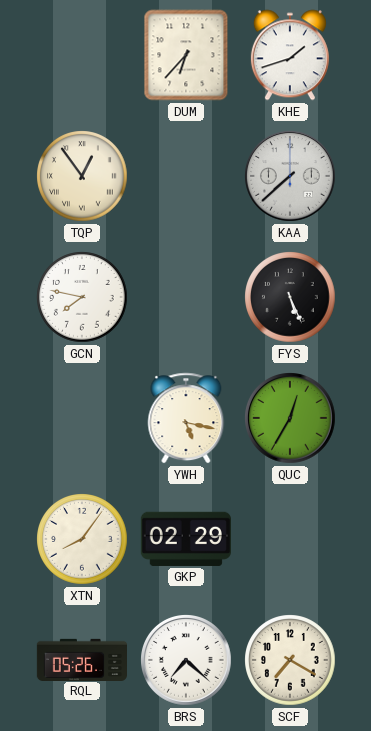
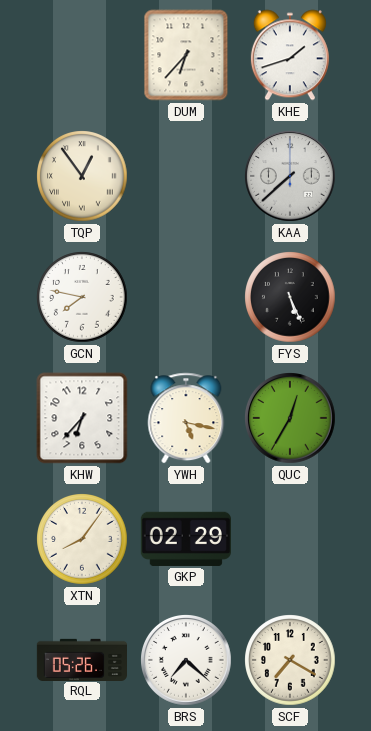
KHW: none -> 6:37
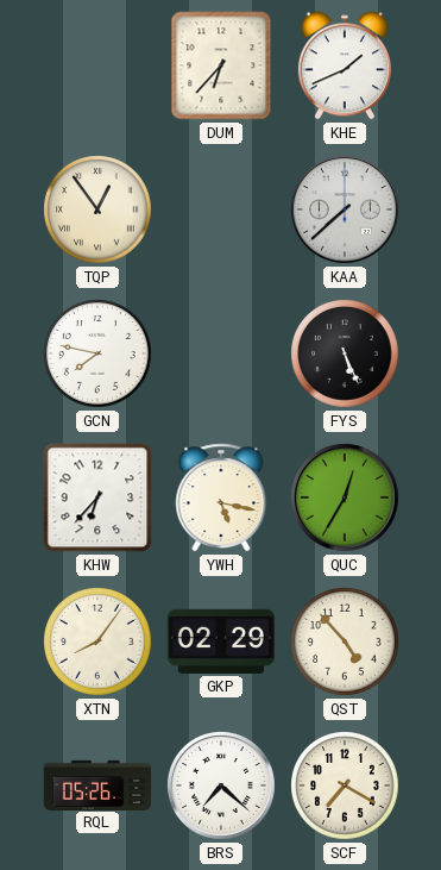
KHE: 1:42 -> 1:41
QST: none -> 4:53
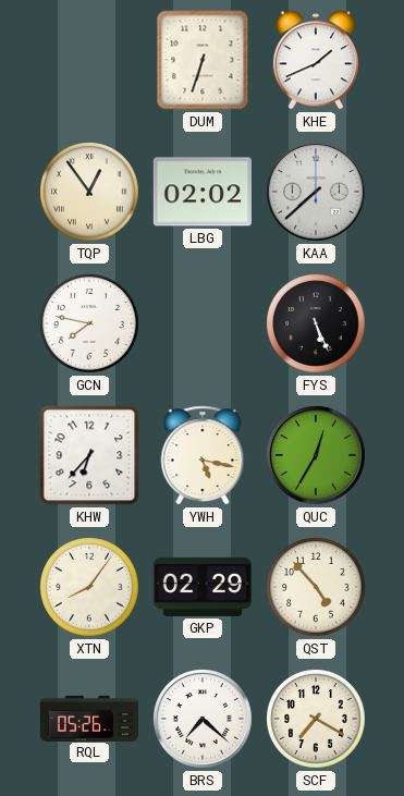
DUM: 6:37 -> 6:33
LBG: none -> 02:02
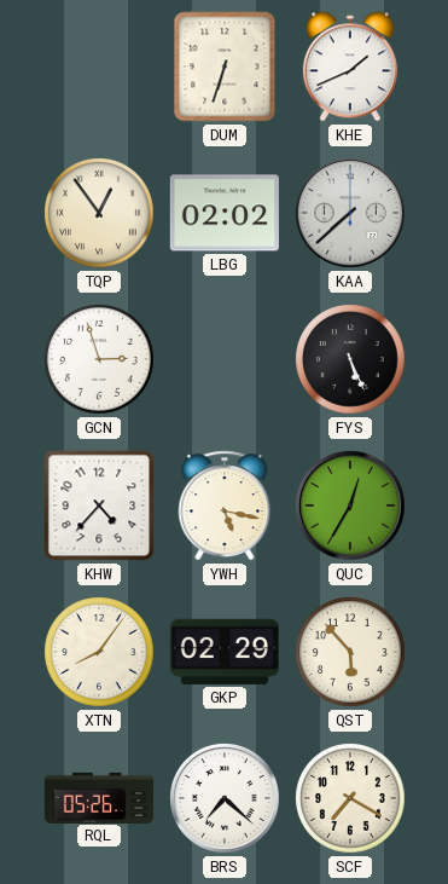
GCN: 7:47 -> 2:57
KHW: 6:37 -> 4:37
QST: 4:53 -> 5:53
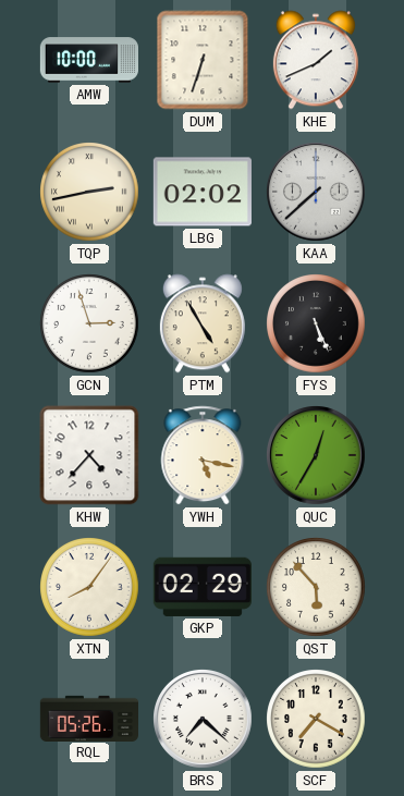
AMW: none -> 10:00
TQP: 12:54 -> 2:43
PTM: none -> 4:55
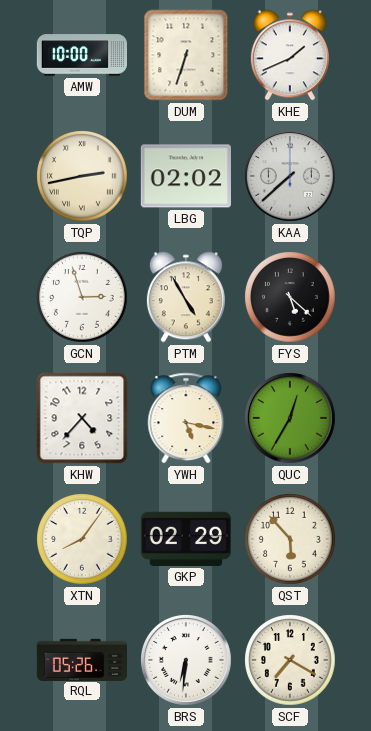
FYS: 5:26 -> 5:22
BRS: 7:22 -> 6:31
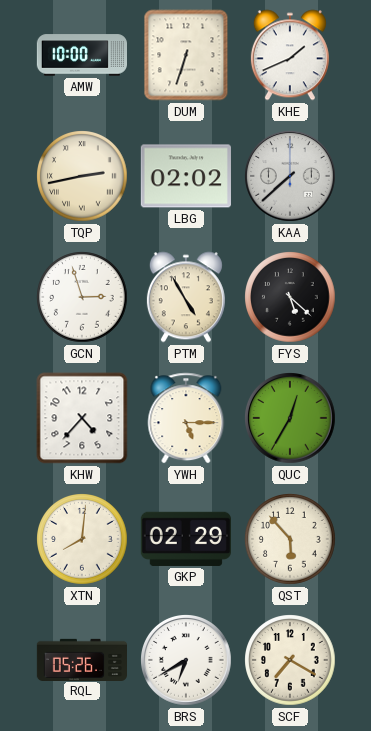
YWH: 5:17 -> 5:15
XTN: 8:06 -> 8:01
BRS: 6:31 -> 6:40
